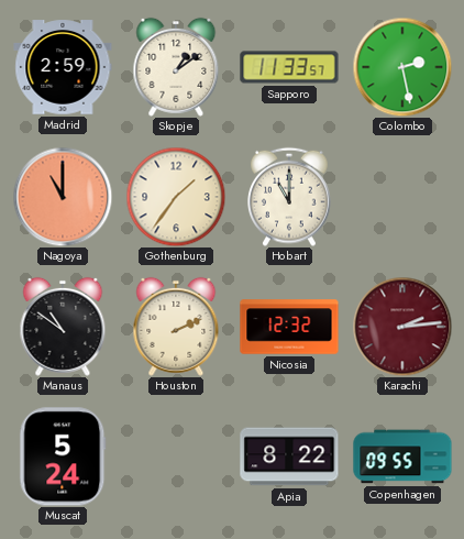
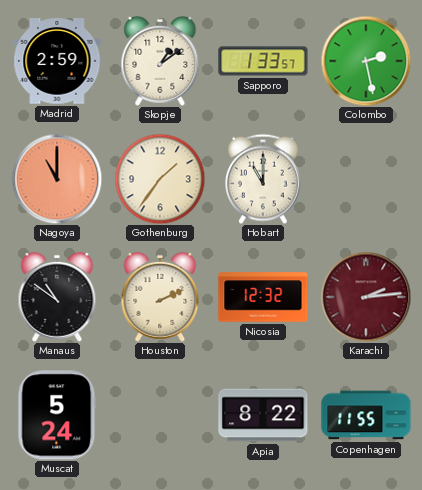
Sapporo: 11:33 -> 1:33
Copenhagen: 09:55 -> 11:55
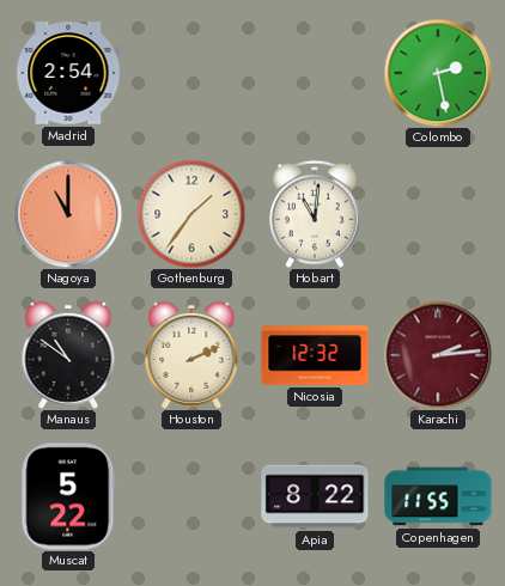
Madrid: 2:59 -> 2:54
Skopje: 1:09 -> none
Sapporo: 1:33 -> none
Hobart: 11:00 -> 11:01
Muscat: 5:24 -> 5:22
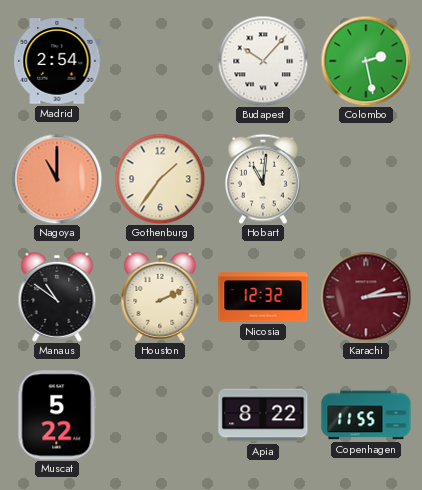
Budapest: none -> 10:07
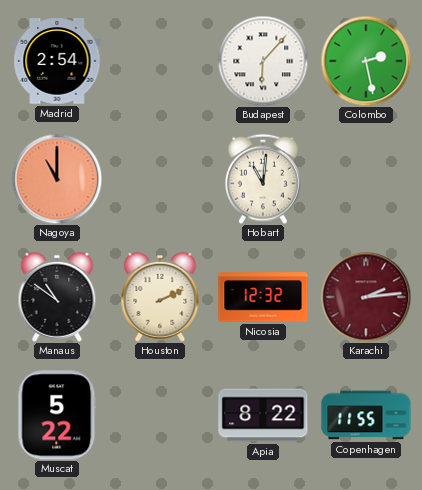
Budapest: 10:07 -> 6:07
Gothenburg: 1:36 -> none
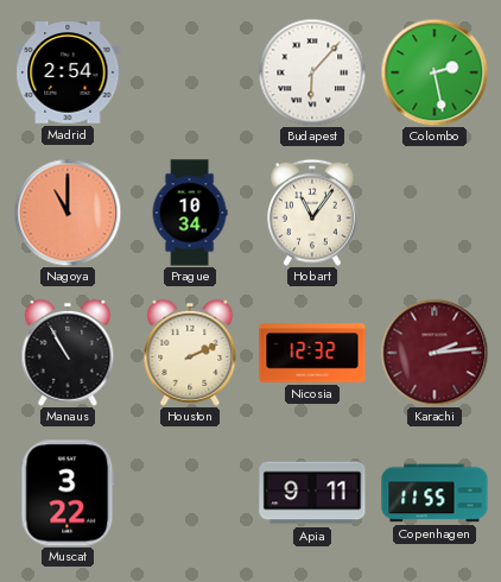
Prague: none -> 10:34
Hobart: 11:01 -> 11:06
Manaus: 10:51 -> 10:55
Muscat: 5:22 -> 3:22
Apia: 8:22 -> 9:11
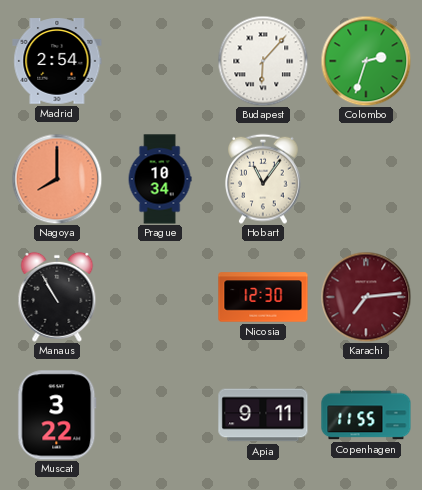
Colombo: 2:28 -> 2:33
Nagoya: 11:00 -> 8:00
Houston: 2:11 -> none
Nicosia: 12:32 -> 12:30
Karachi: 2:14 -> 7:14
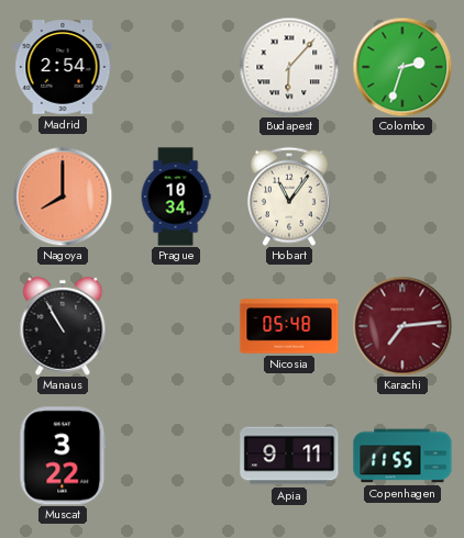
Nicosia: 12:30 -> 05:48
